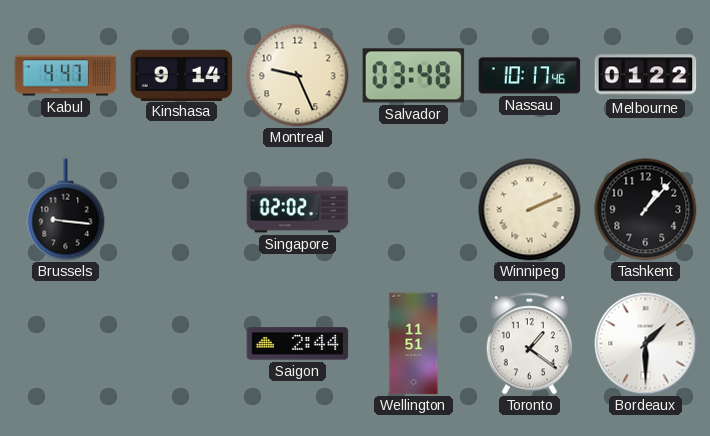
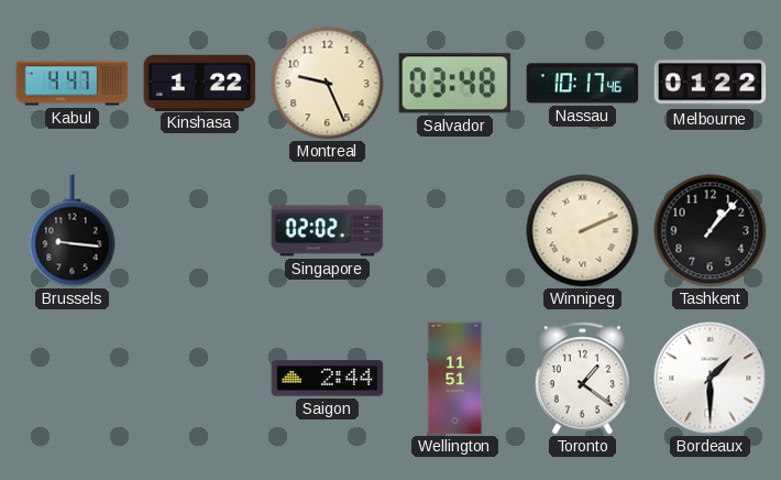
Kinshasa: 9:14 -> 1:22
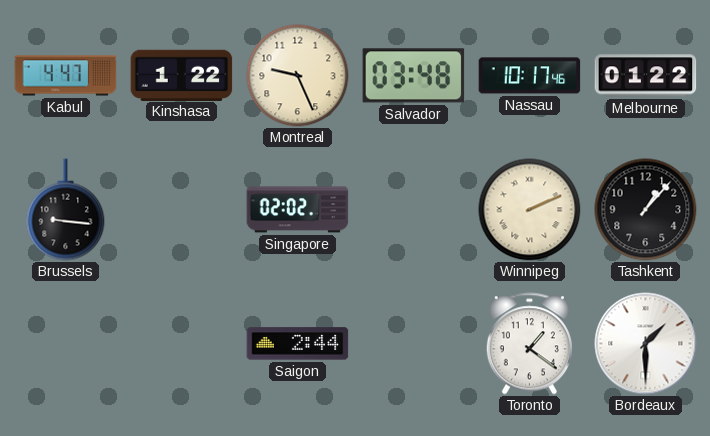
Wellington: 11:51 -> none
